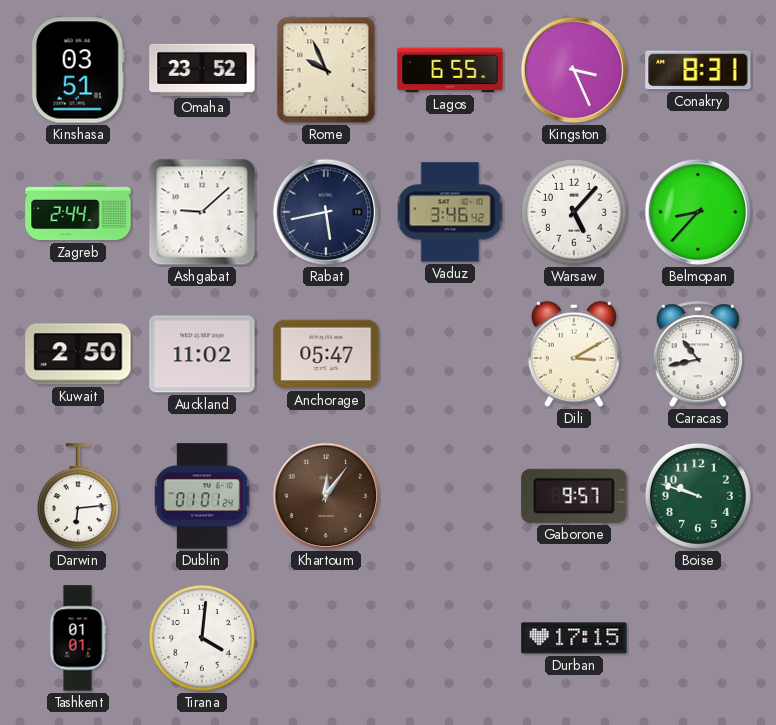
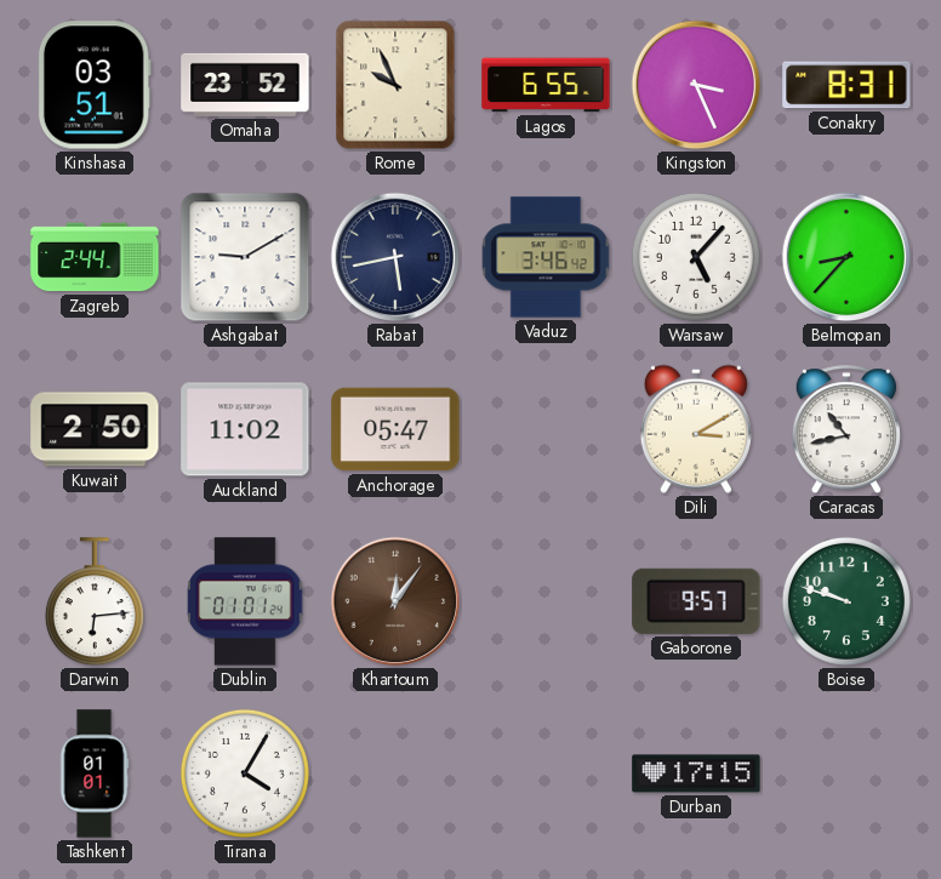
Ashgabat: 9:08 -> 9:10
Tirana: 4:01 -> 4:05
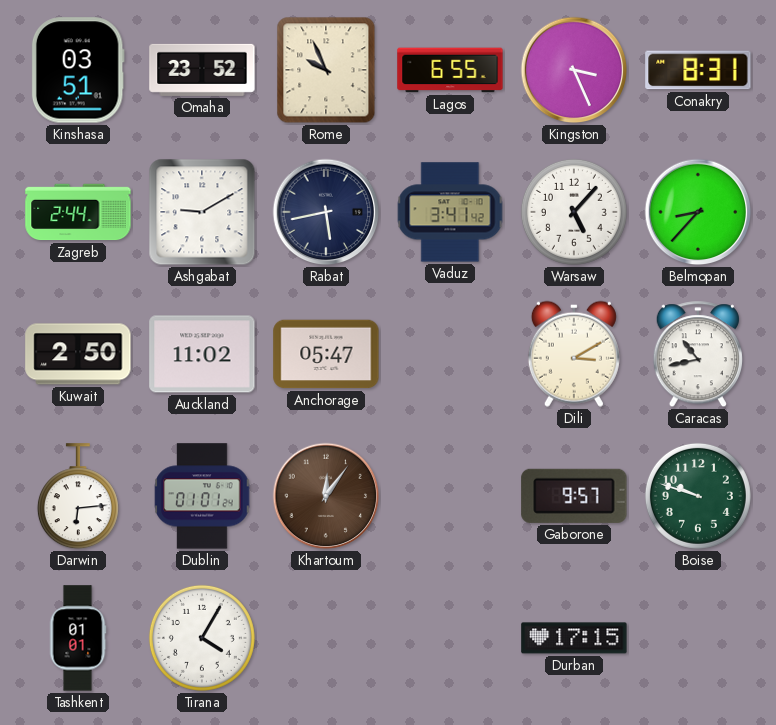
Vaduz: 3:46 -> 3:41
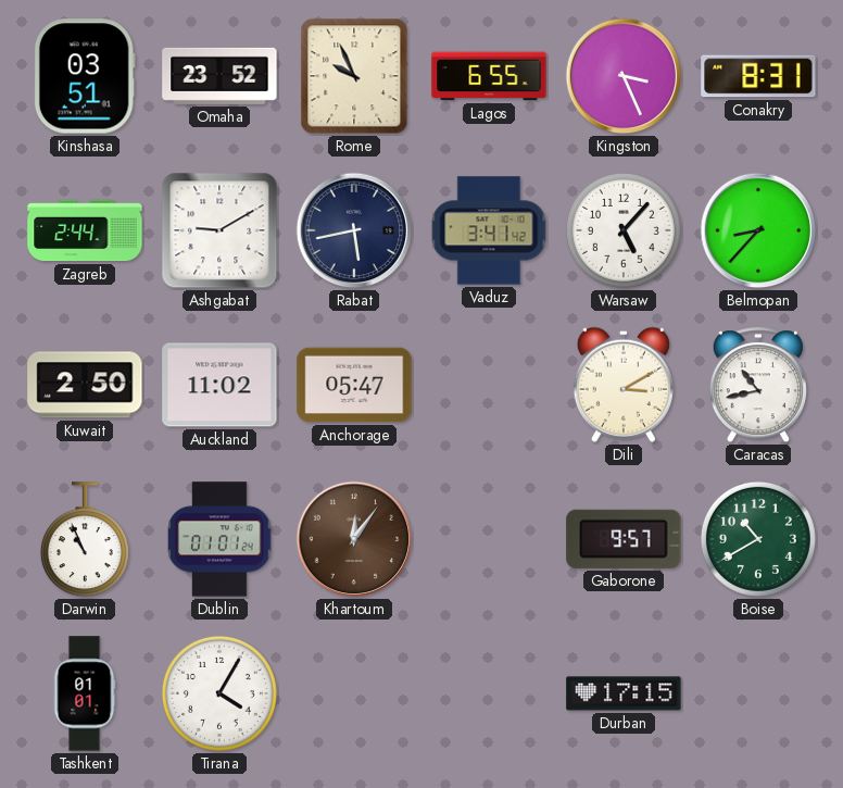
Darwin: 6:14 -> 10:56
Boise: 9:48 -> 10:40
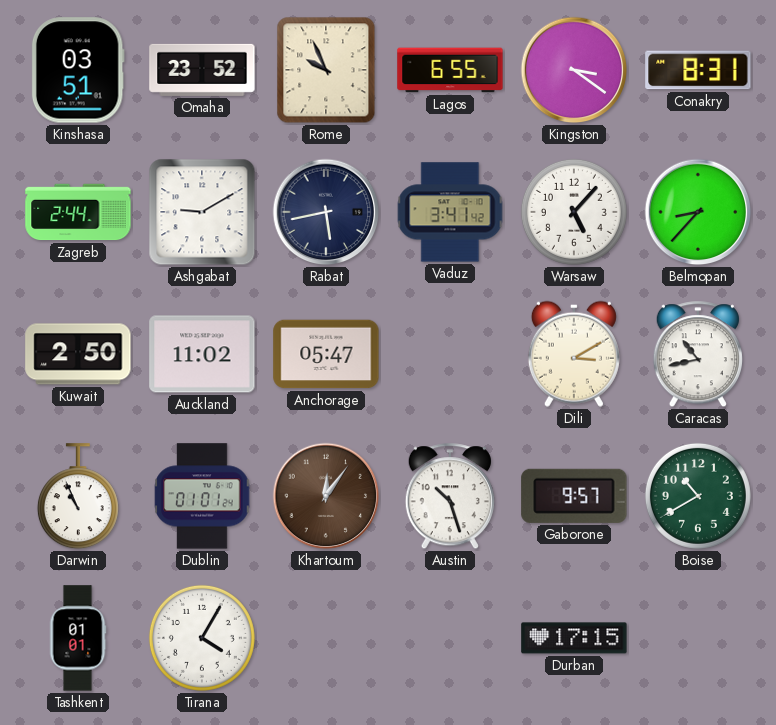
Kingston: 3:26 -> 3:21
Austin: none -> 10:27
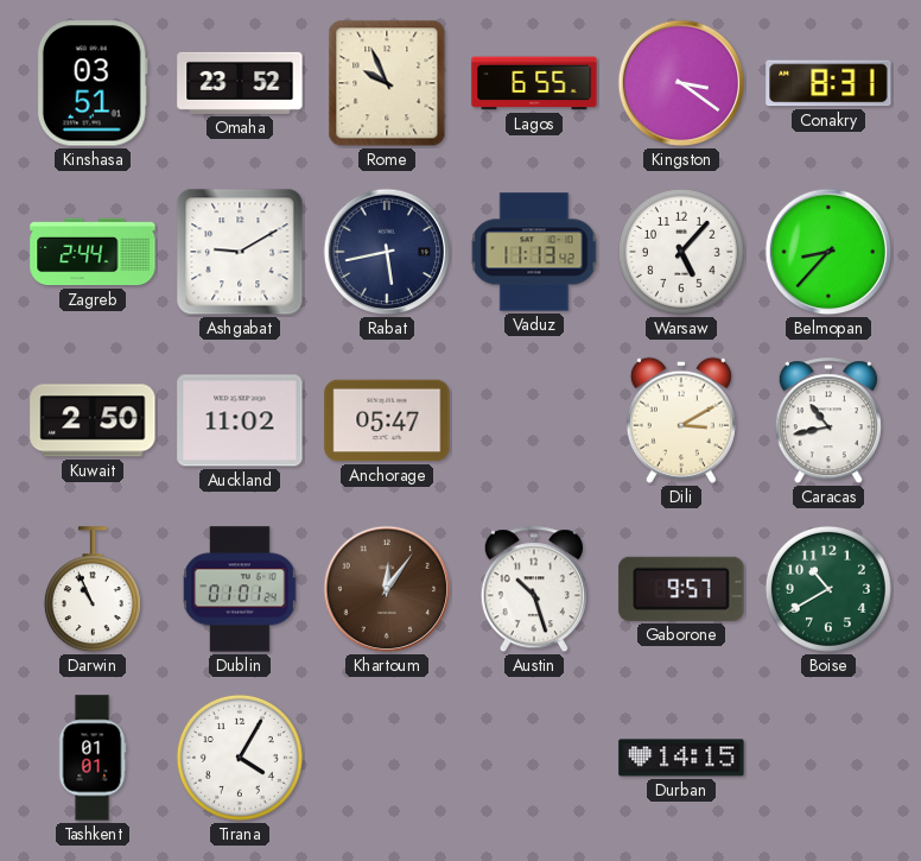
Vaduz: 3:41 -> 11:13
Durban: 17:15 -> 14:15
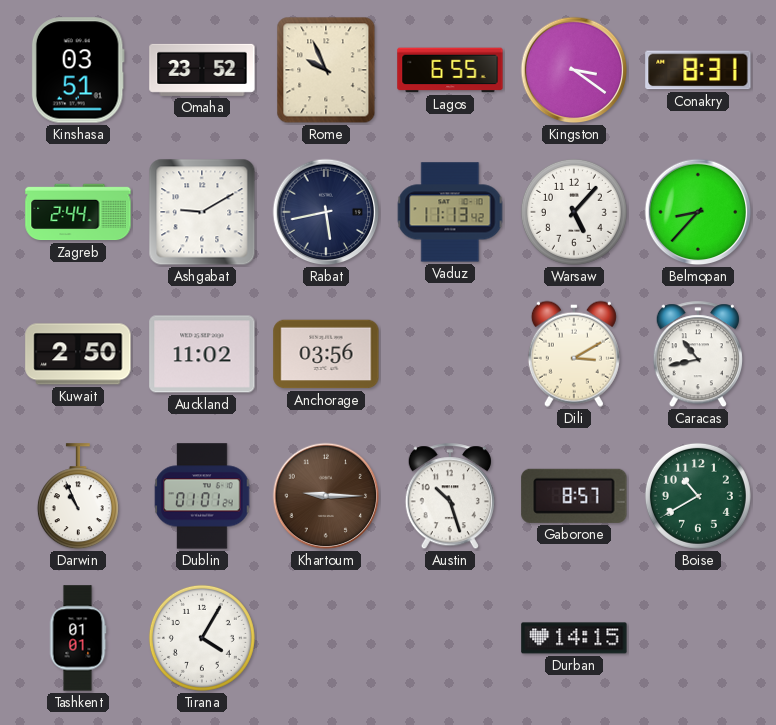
Anchorage: 05:47 -> 03:56
Khartoum: 12:06 -> 9:15
Gaborone: 9:57 -> 8:57
